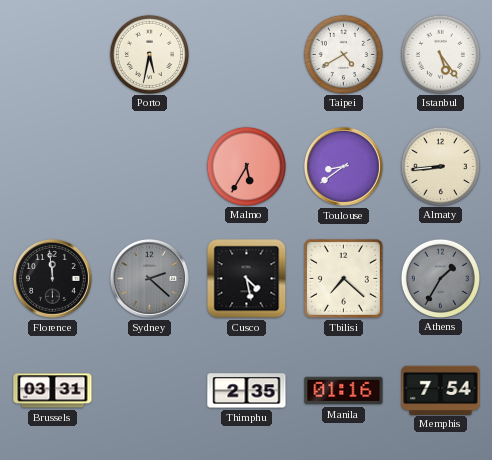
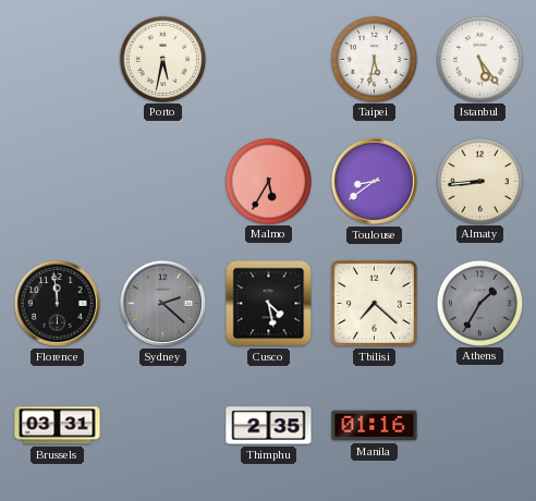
Taipei: 4:40 -> 5:32
Memphis: 7:54 -> none
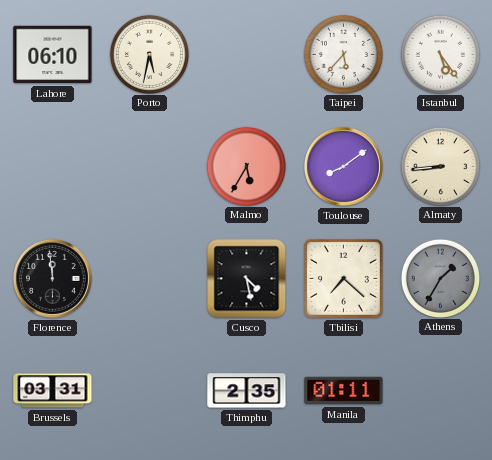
Lahore: none -> 06:10
Taipei: 5:32 -> 5:37
Toulouse: 8:39 -> 8:09
Sydney: 2:22 -> none
Manila: 01:16 -> 01:11
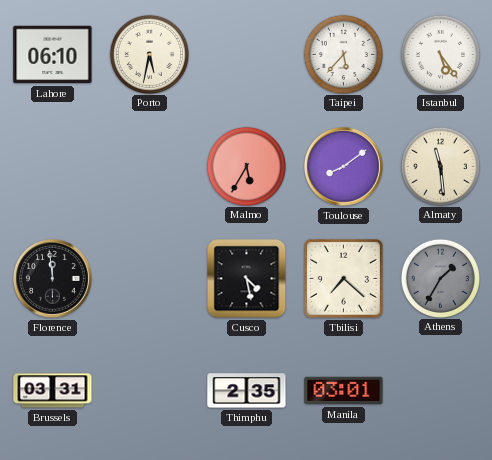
Almaty: 8:44 -> 11:29
Manila: 01:11 -> 03:01
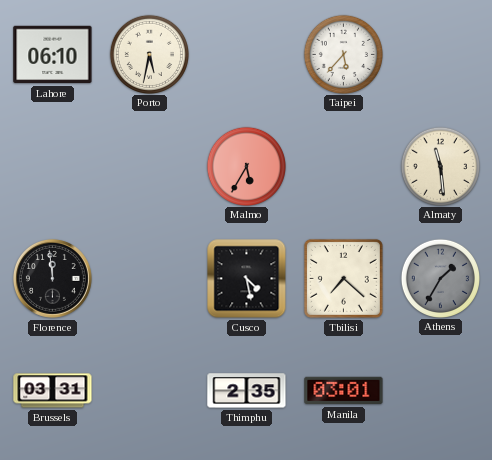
Istanbul: 5:24 -> none
Toulouse: 8:09 -> none
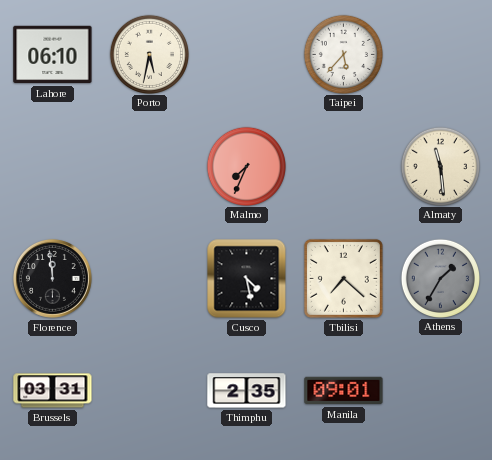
Malmo: 5:35 -> 7:34
Manila: 03:01 -> 09:01
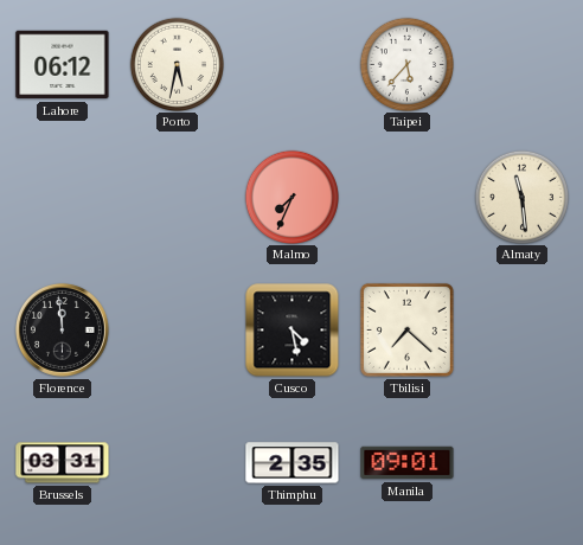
Lahore: 06:10 -> 06:12
Athens: 1:35 -> none
